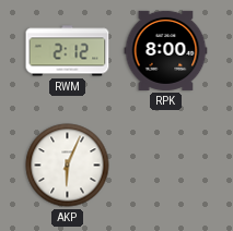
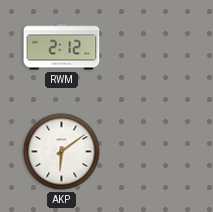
RPK: 8:00 -> none
AKP: 6:04 -> 6:09
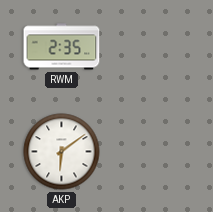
RWM: 2:12 -> 2:35
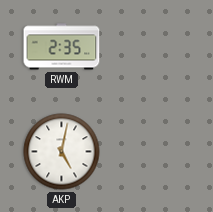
AKP: 6:09 -> 5:02
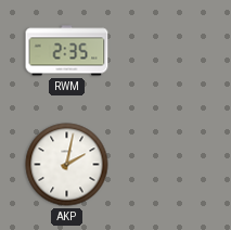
AKP: 5:02 -> 2:02
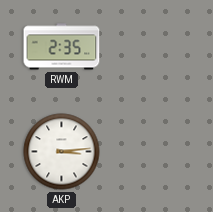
AKP: 2:02 -> 3:14
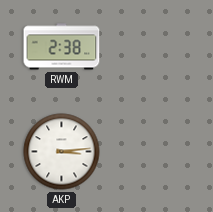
RWM: 2:35 -> 2:38
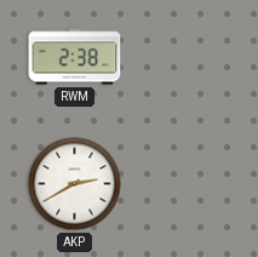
AKP: 3:14 -> 2:40
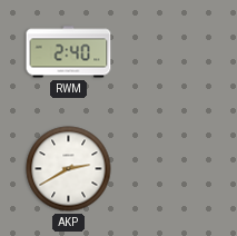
RWM: 2:38 -> 2:40
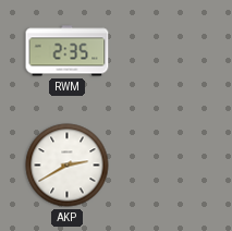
RWM: 2:40 -> 2:35
